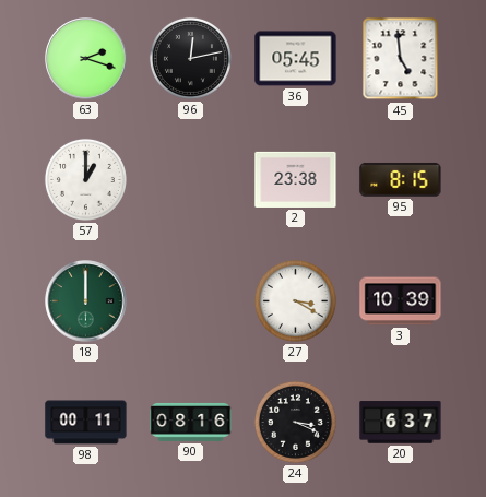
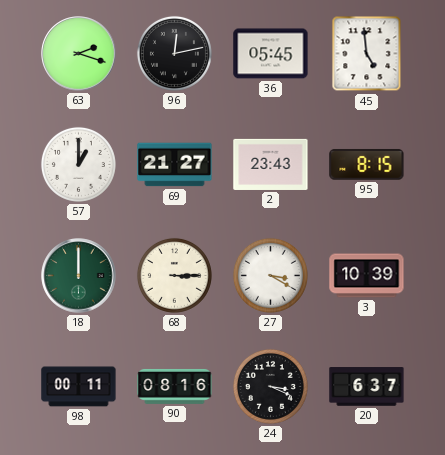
69: none -> 21:27
2: 23:38 -> 23:43
68: none -> 3:15
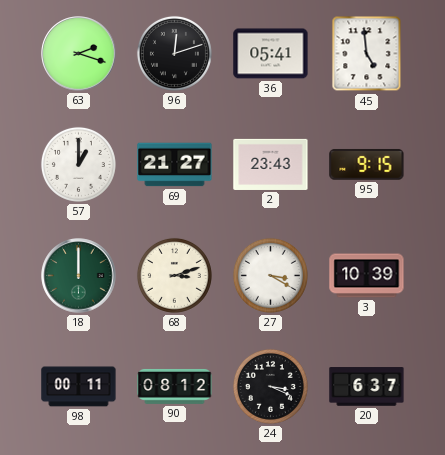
96: 12:13 -> 12:12
36: 05:45 -> 05:41
95: 8:15 -> 9:15
68: 3:15 -> 3:12
90: 08:16 -> 08:12
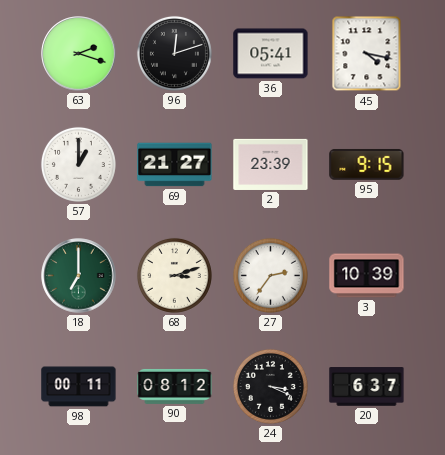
45: 4:59 -> 4:17
2: 23:43 -> 23:39
18: 12:00 -> 7:00
27: 3:20 -> 2:36
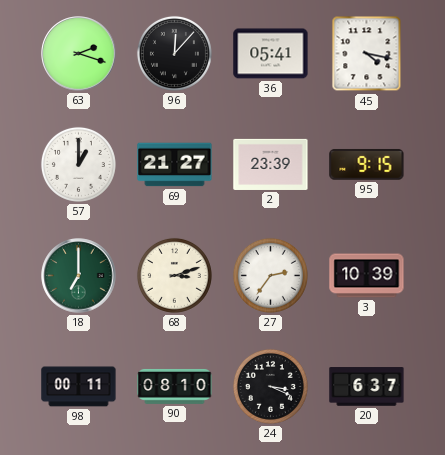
96: 12:12 -> 12:07
90: 08:12 -> 08:10
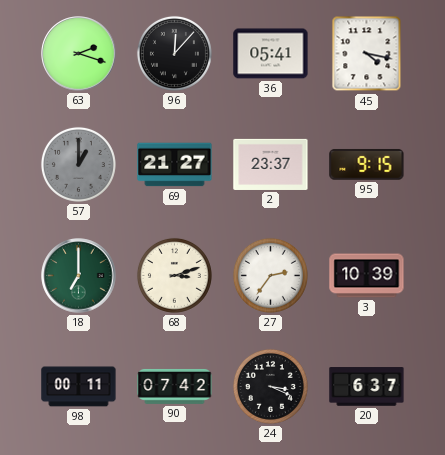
57 dial: white -> grey
2: 23:39 -> 23:37
90: 08:10 -> 07:42
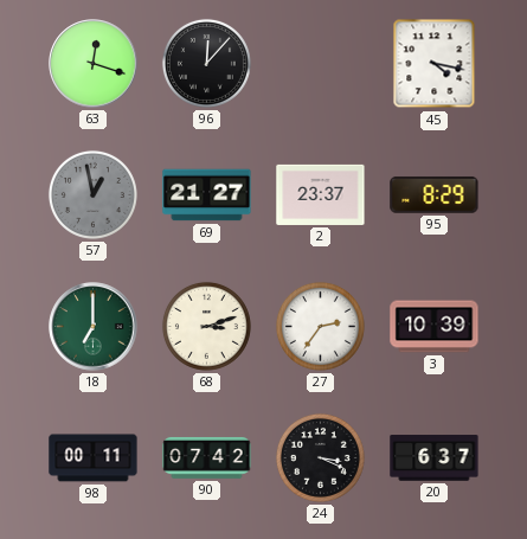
63: 2:18 -> 12:18
36: 05:41 -> none
57: 1:00 -> 12:58
95: 9:15 -> 8:29
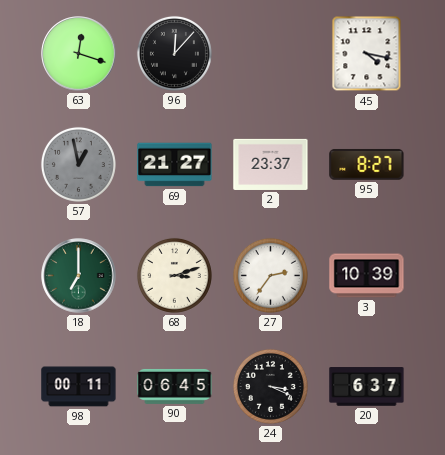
95: 8:29 -> 8:27
90: 07:42 -> 06:45
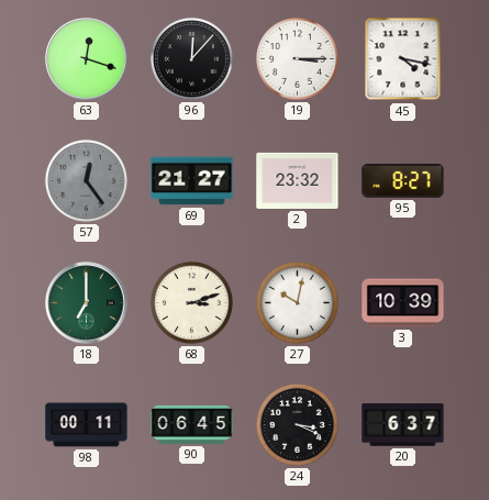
19: none -> 3:15
57: 12:58 -> 12:24
2: 23:37 -> 23:32
27: 2:36 -> 10:02
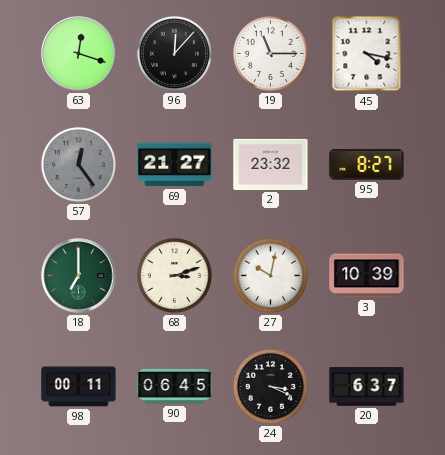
19: 3:15 -> 11:15
